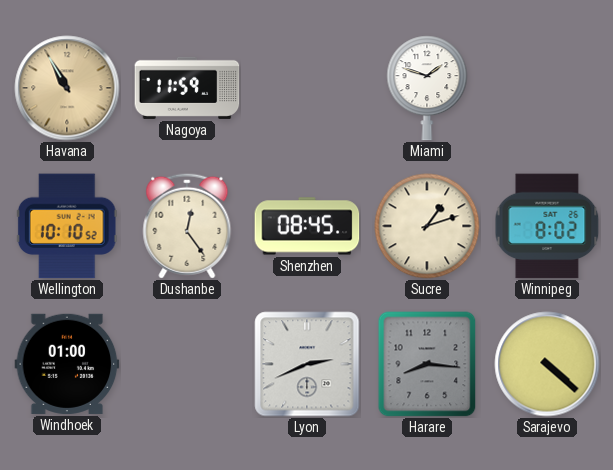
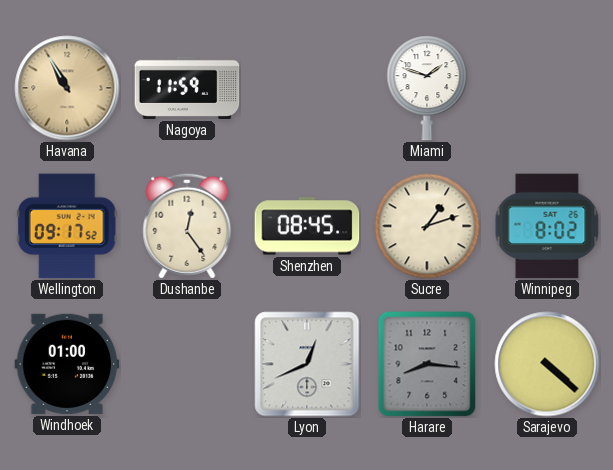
Wellington: 10:10 -> 09:17
Lyon: 2:41 -> 12:41
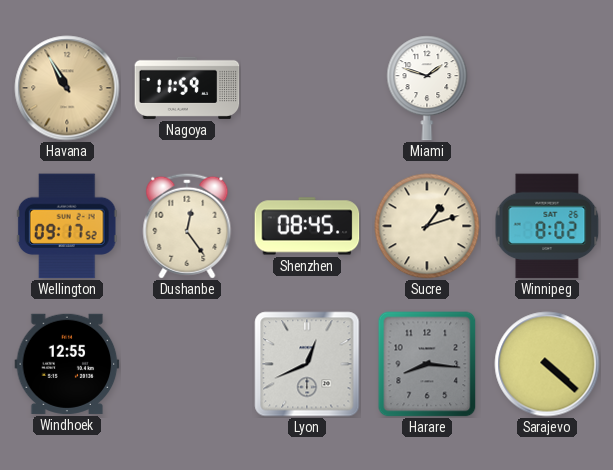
Windhoek: 01:00 -> 12:55
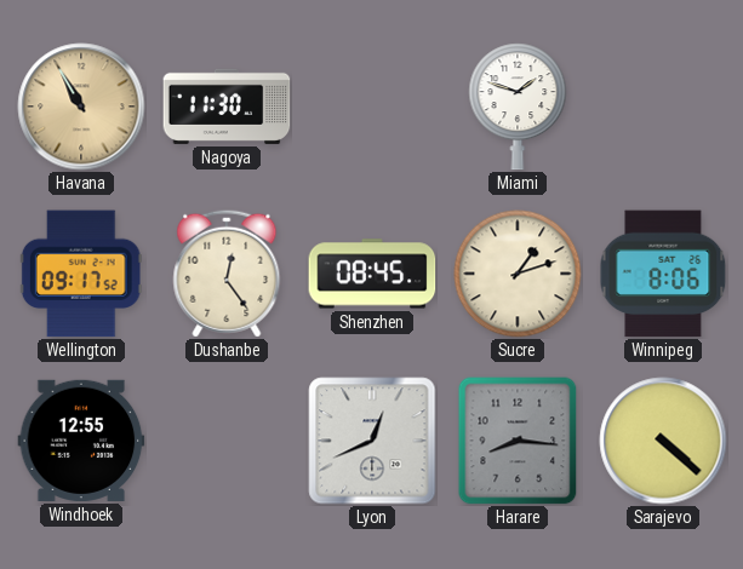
Nagoya: 11:59 -> 11:30
Winnipeg: 8:02 -> 8:06
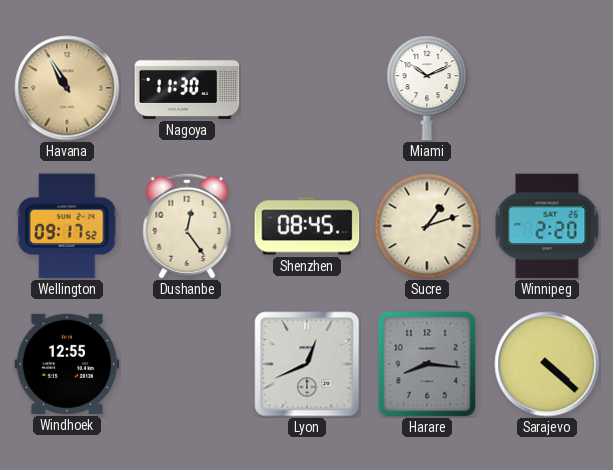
Miami: 1:48 -> 10:11
Winnipeg: 8:06 -> 2:20
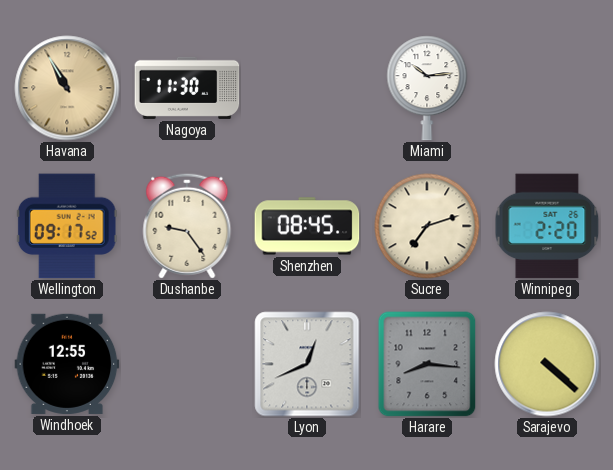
Miami: 10:11 -> 10:14
Dushanbe: 12:24 -> 9:24
Sucre: 1:12 -> 7:12
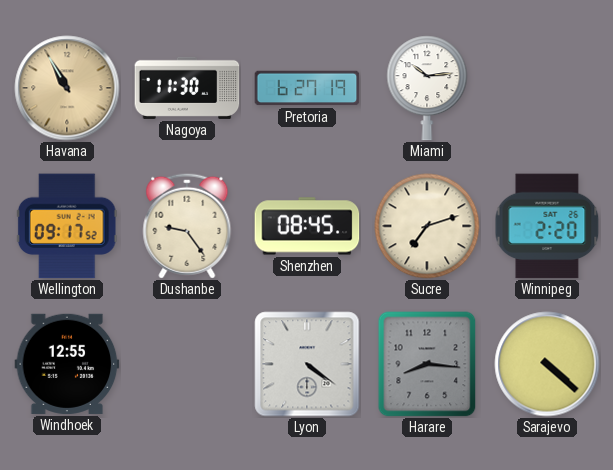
Pretoria: none -> 6:27
Lyon: 12:41 -> 4:21
